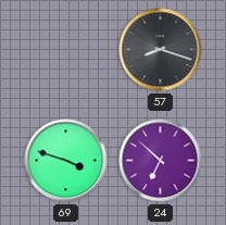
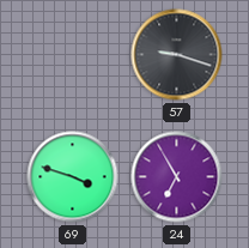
57: 8:18 -> 9:18
24: 6:52 -> 6:55
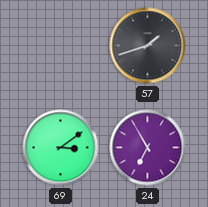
57: 9:18 -> 1:42
69: 3:48 -> 3:09
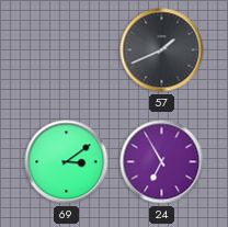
57: 1:42 -> 1:41
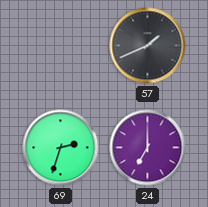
69: 3:09 -> 2:33
24: 6:55 -> 7:00
